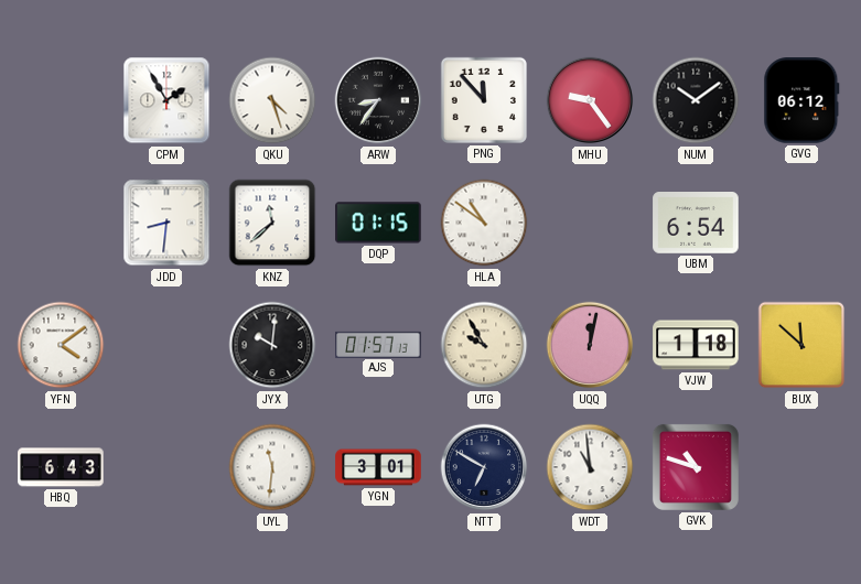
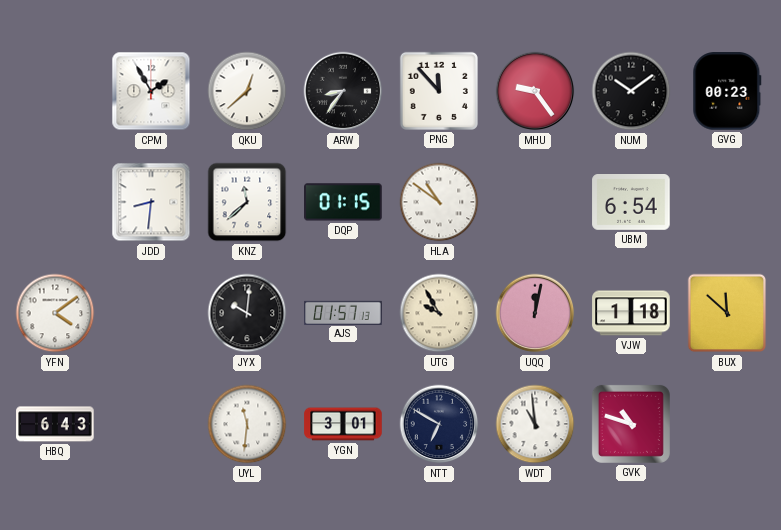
QKU: 4:27 -> 12:38
GVG: 06:12 -> 00:23
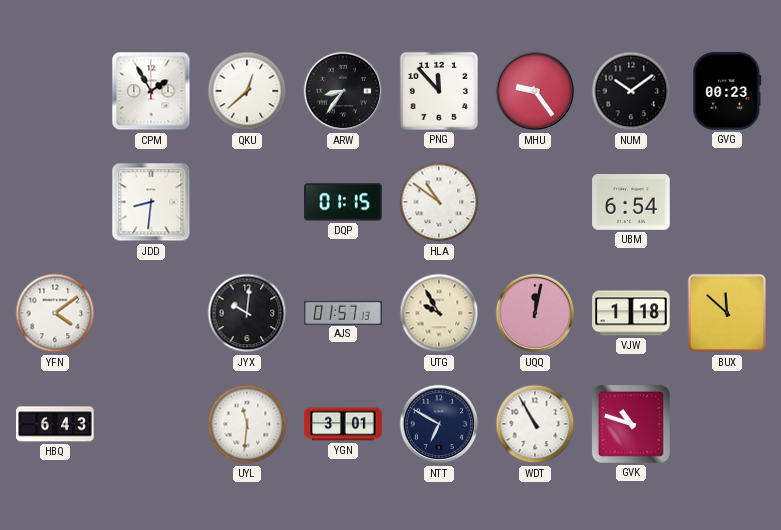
KNZ: 11:38 -> none
WDT: 10:59 -> 10:55
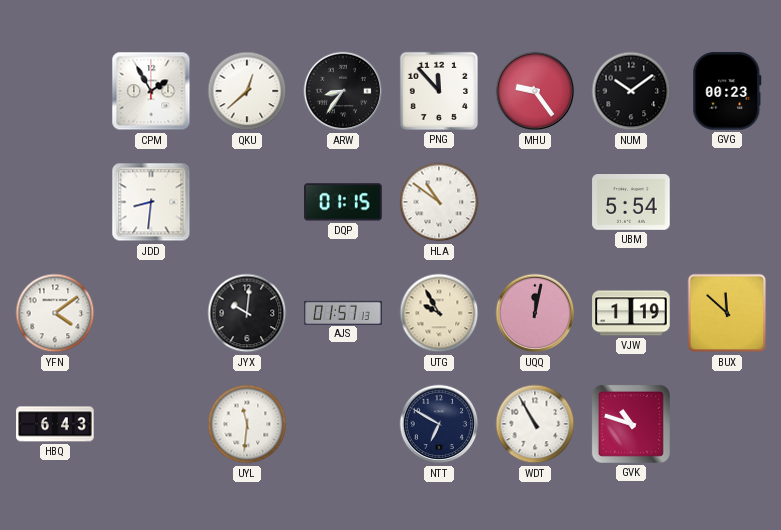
UBM: 6:54 -> 5:54
VJW: 1:18 -> 1:19
YGN: 3:01 -> none
